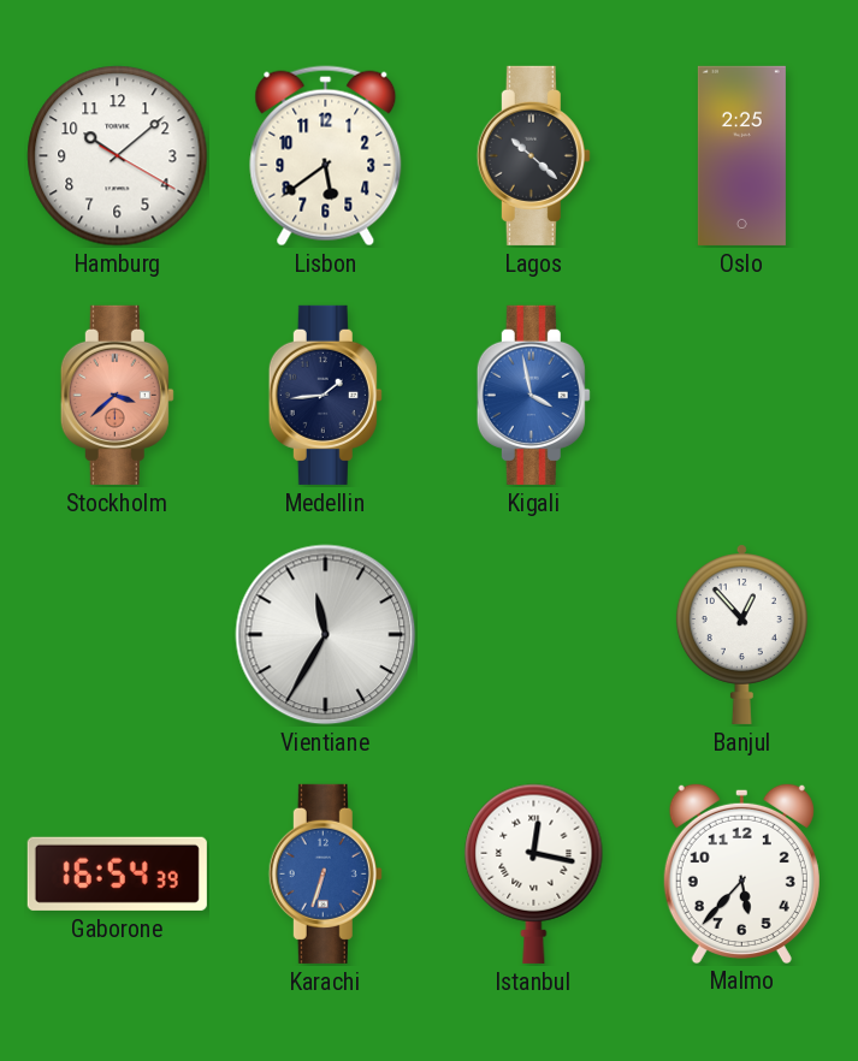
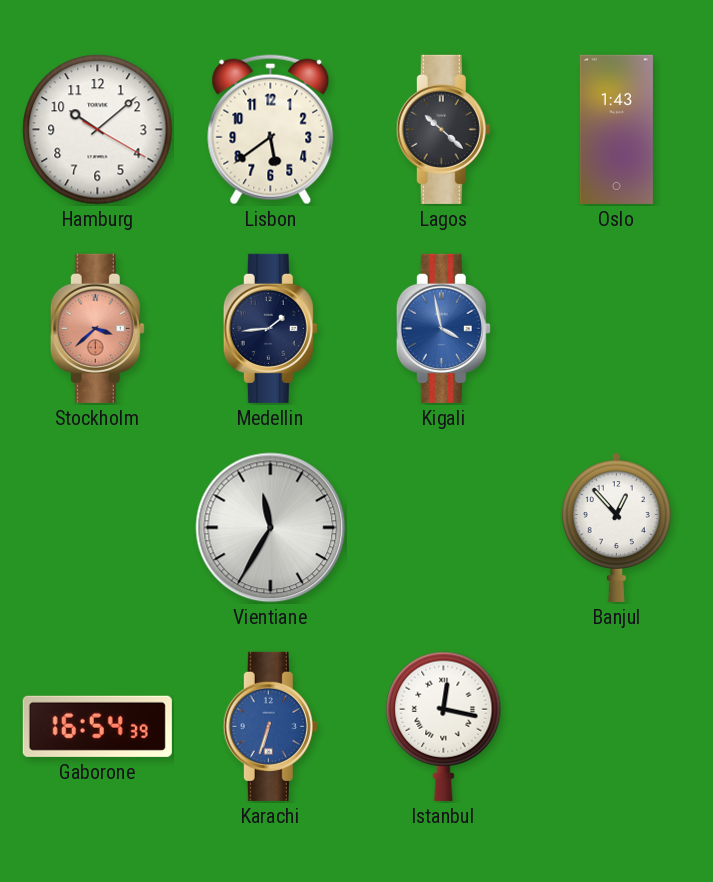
Oslo: 2:25 -> 1:43
Malmo: 5:37 -> none
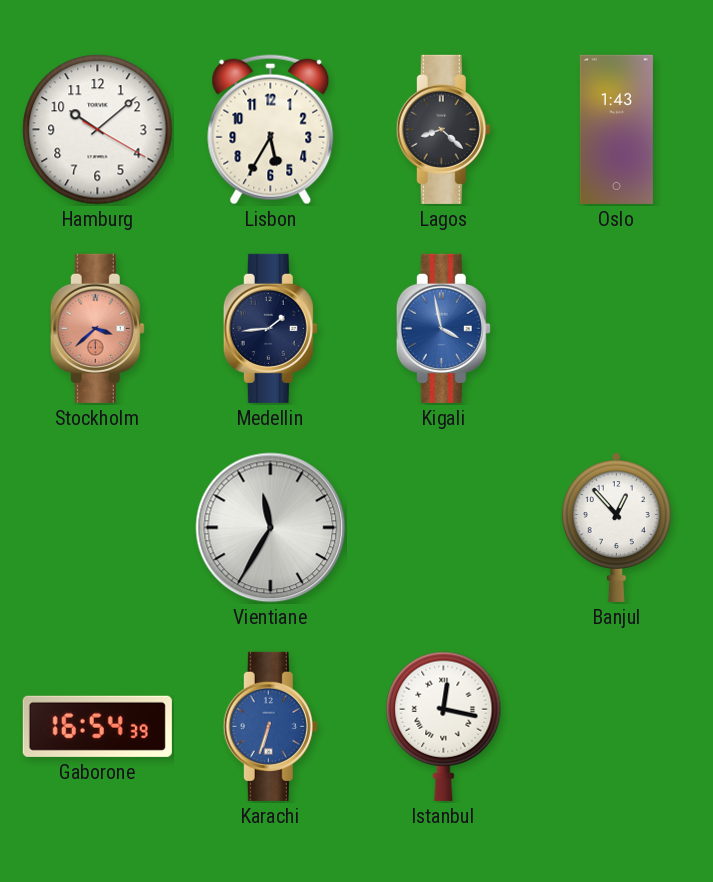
Lisbon: 5:39 -> 5:35
Lagos: 10:22 -> 8:22
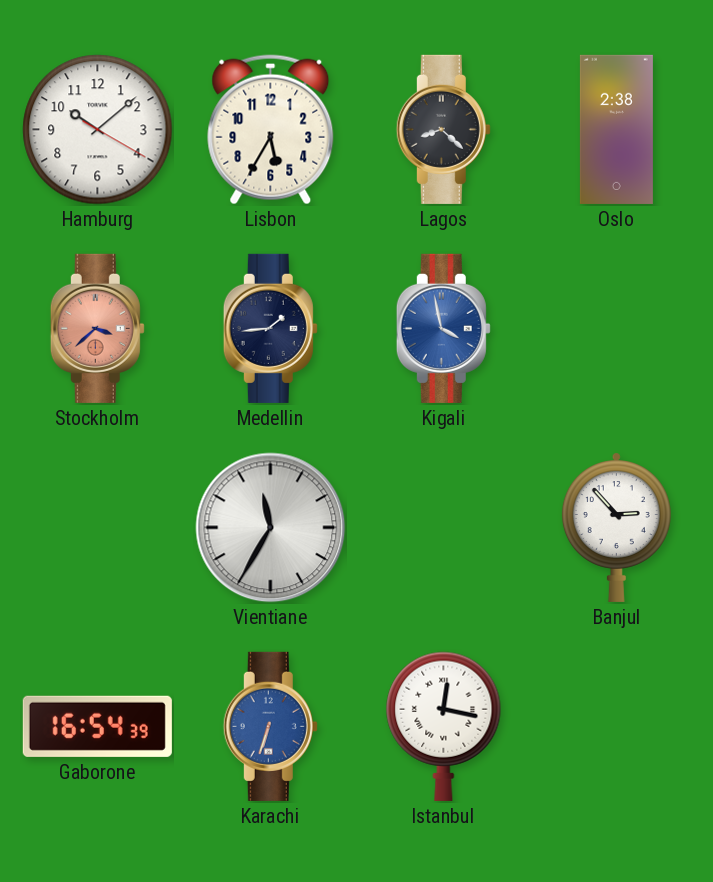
Oslo: 1:43 -> 2:38
Banjul: 12:53 -> 2:53
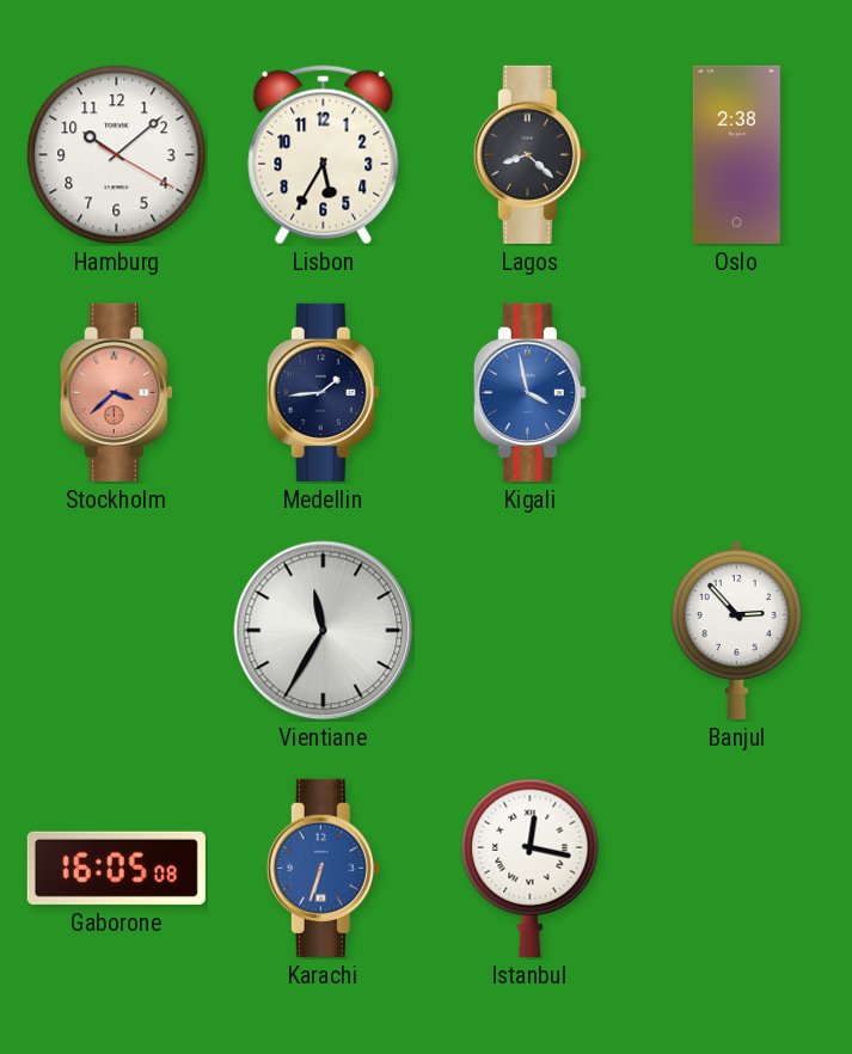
Gaborone: 16:54 -> 16:05
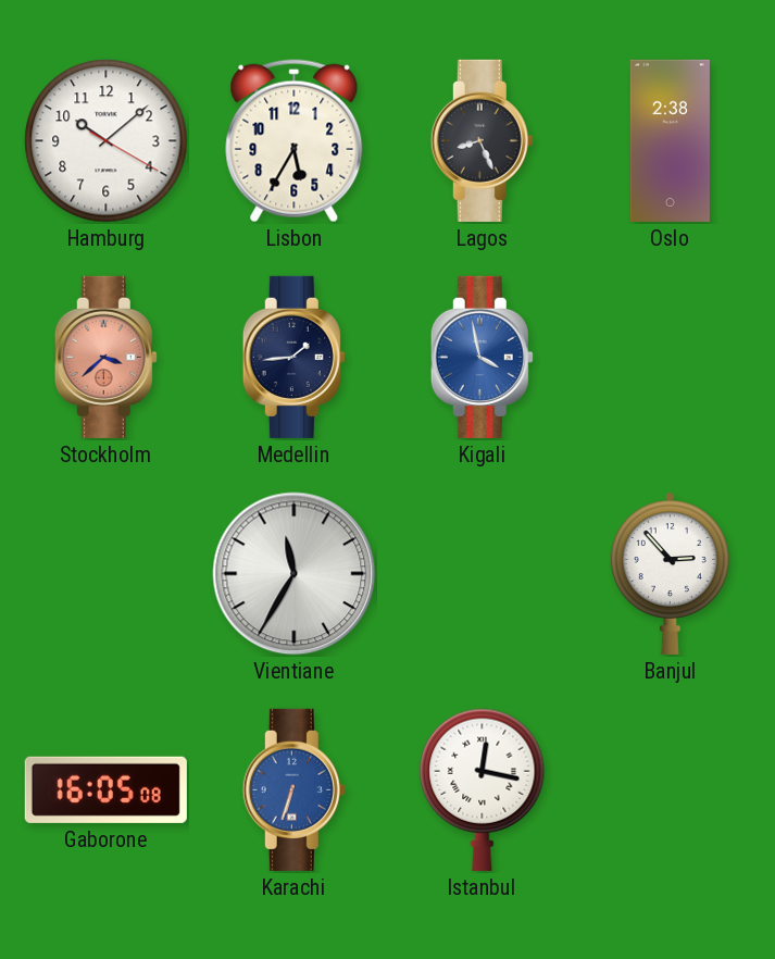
Lagos: 8:22 -> 8:26
